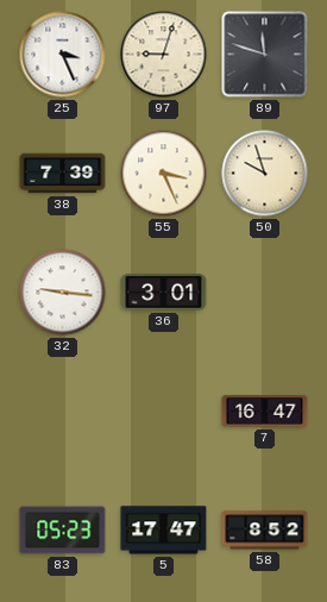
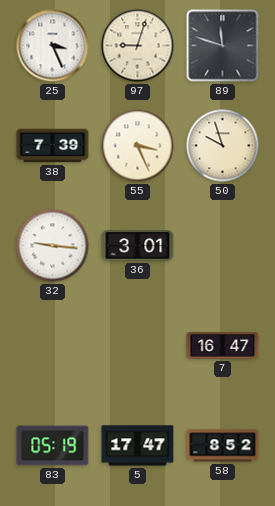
83: 05:23 -> 05:19
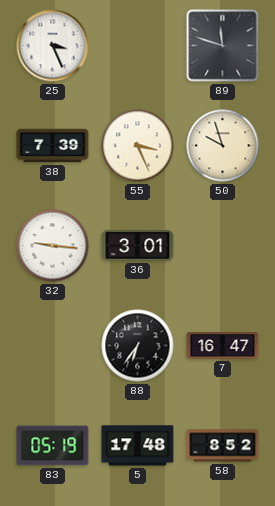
97: 9:03 -> none
88: none -> 6:36
5: 17:47 -> 17:48
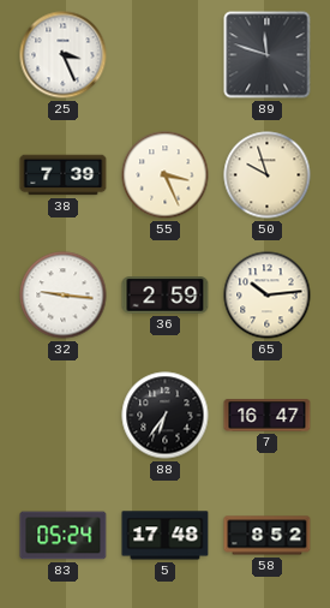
36: 3:01 -> 2:59
65: none -> 10:14
83: 05:19 -> 05:24
